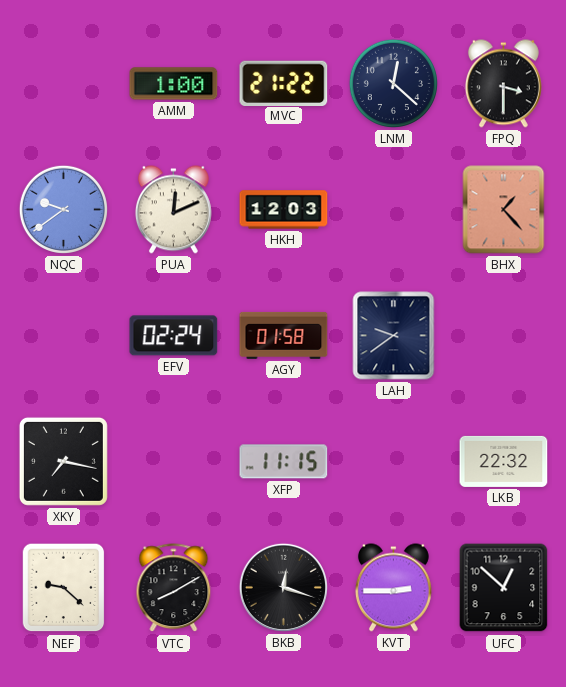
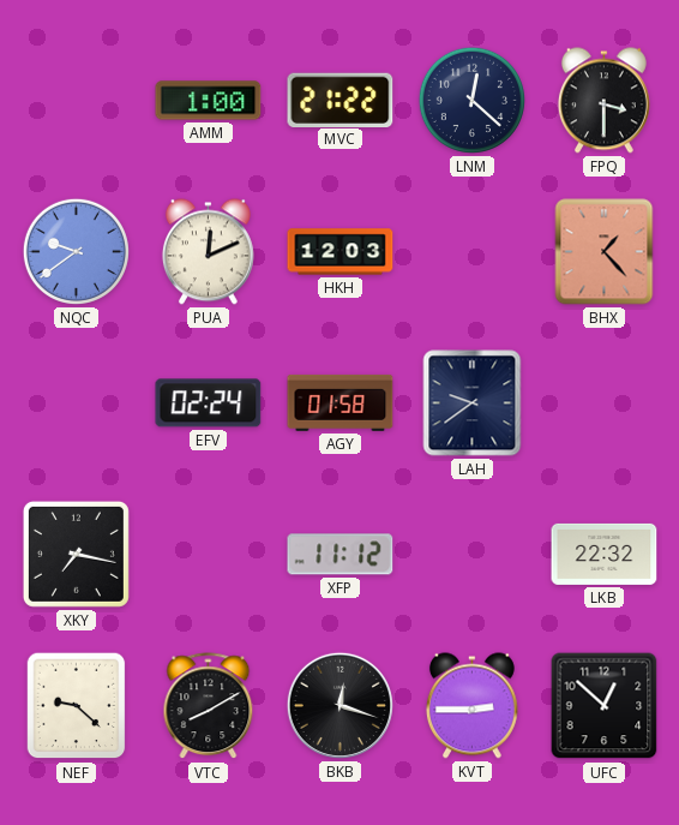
XFP: 11:15 -> 11:12
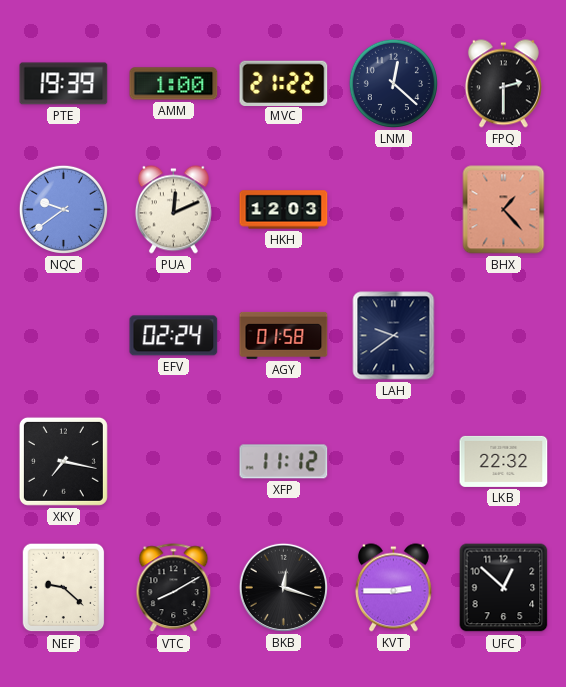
PTE: none -> 19:39
FPQ: 3:30 -> 2:30
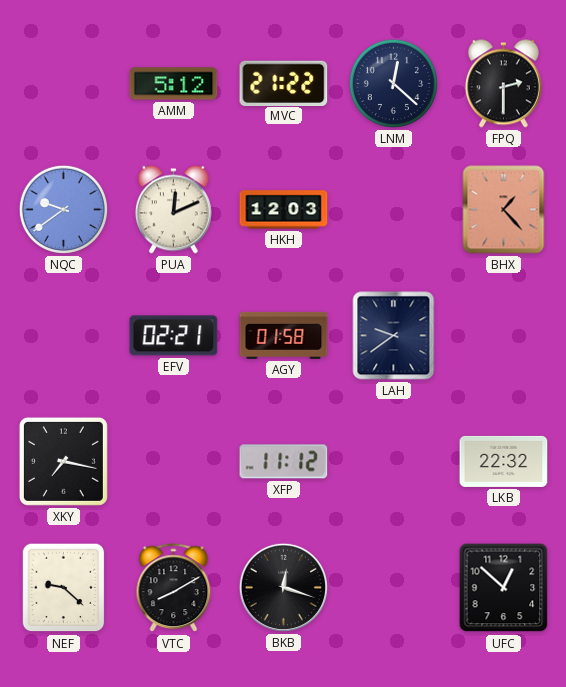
PTE: 19:39 -> none
AMM: 1:00 -> 5:12
EFV: 02:24 -> 02:21
KVT: 2:45 -> none
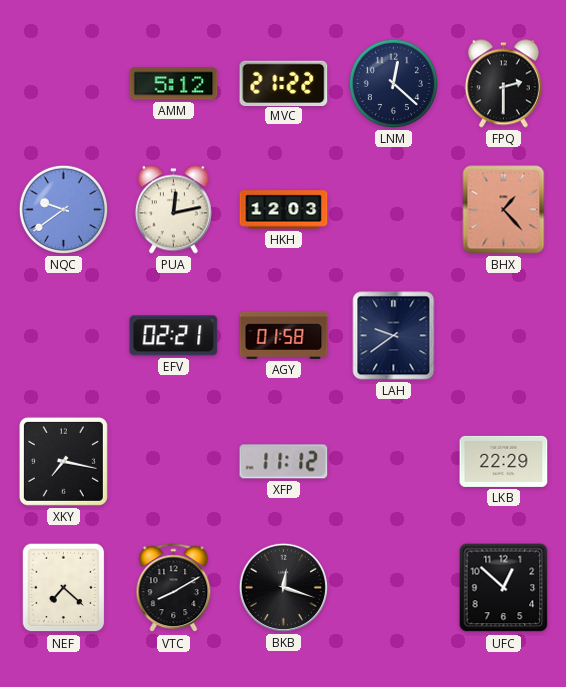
PUA: 12:11 -> 12:13
LKB: 22:32 -> 22:29
NEF: 9:22 -> 7:22
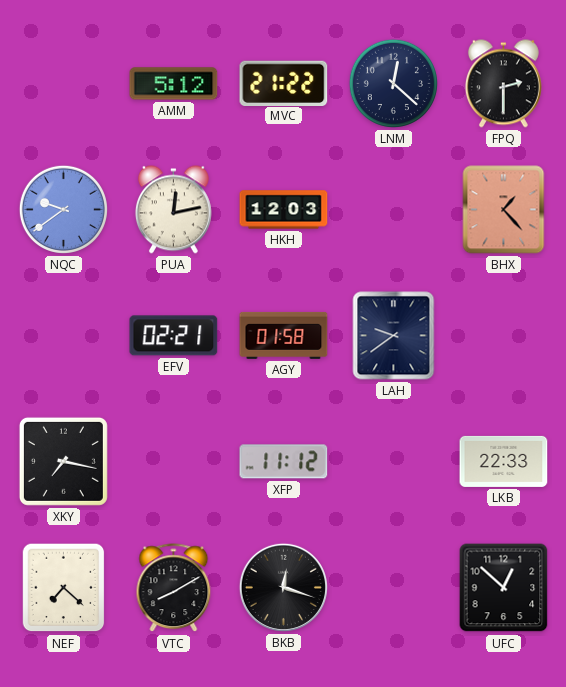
LKB: 22:29 -> 22:33
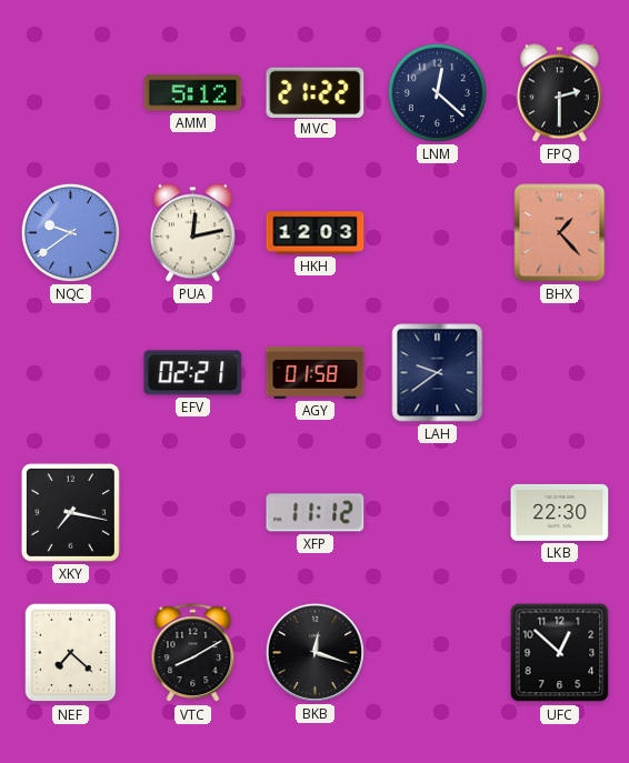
LKB: 22:33 -> 22:30
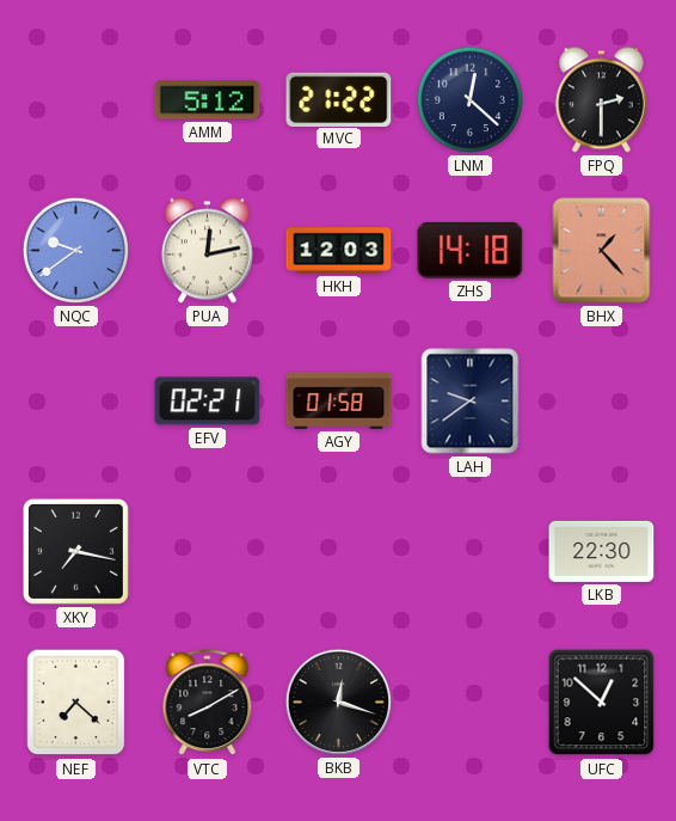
ZHS: none -> 14:18
XFP: 11:12 -> none
